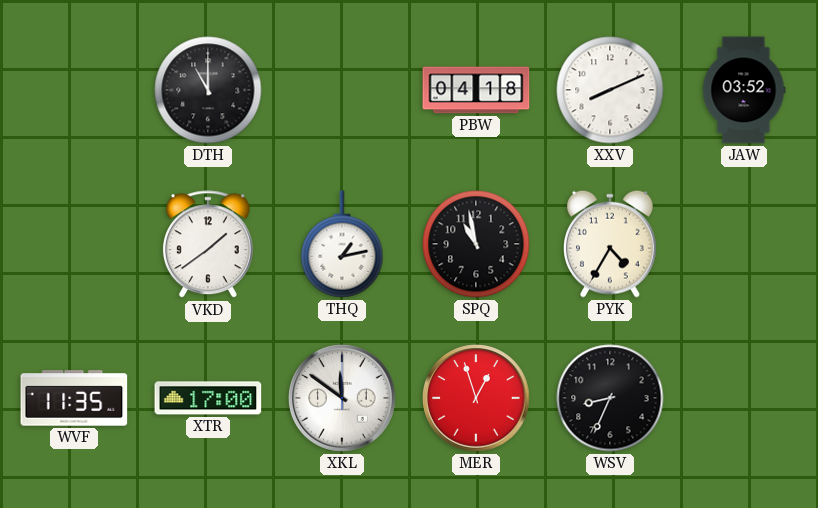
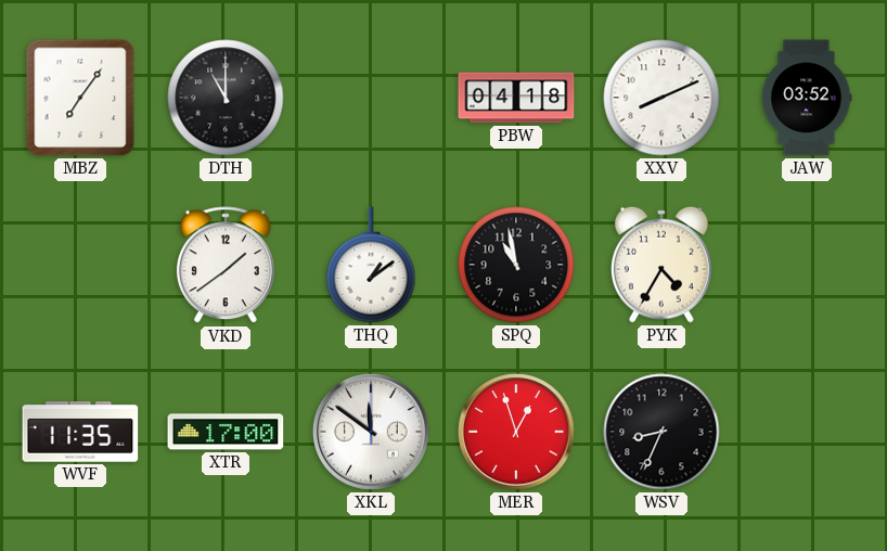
MBZ: none -> 7:06
THQ: 1:13 -> 1:09
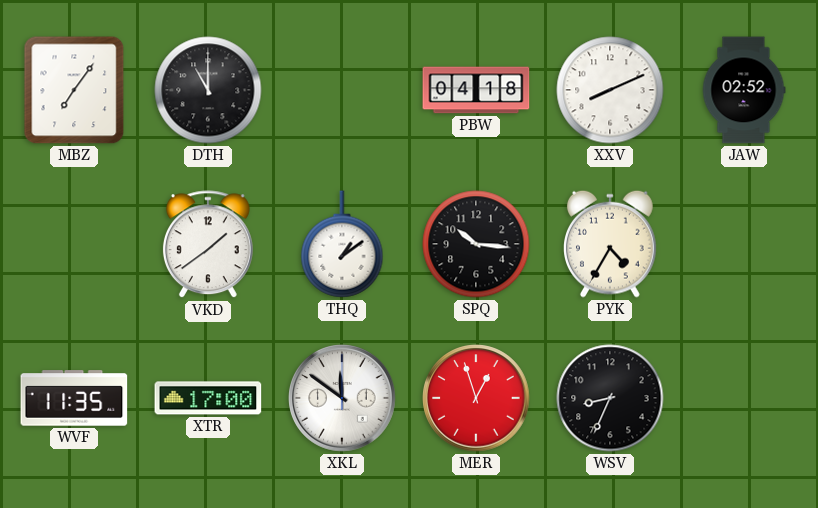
JAW: 03:52 -> 02:52
SPQ: 10:58 -> 10:16
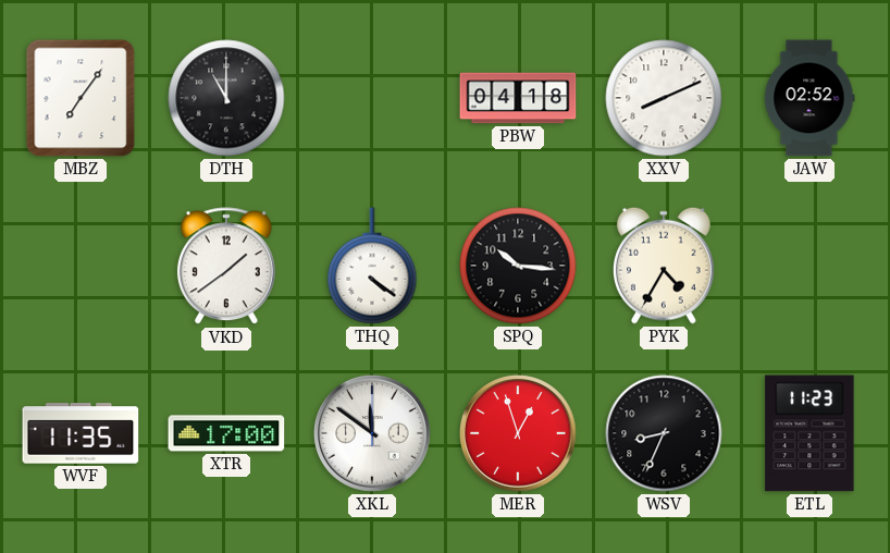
THQ: 1:09 -> 4:21
ETL: none -> 11:23
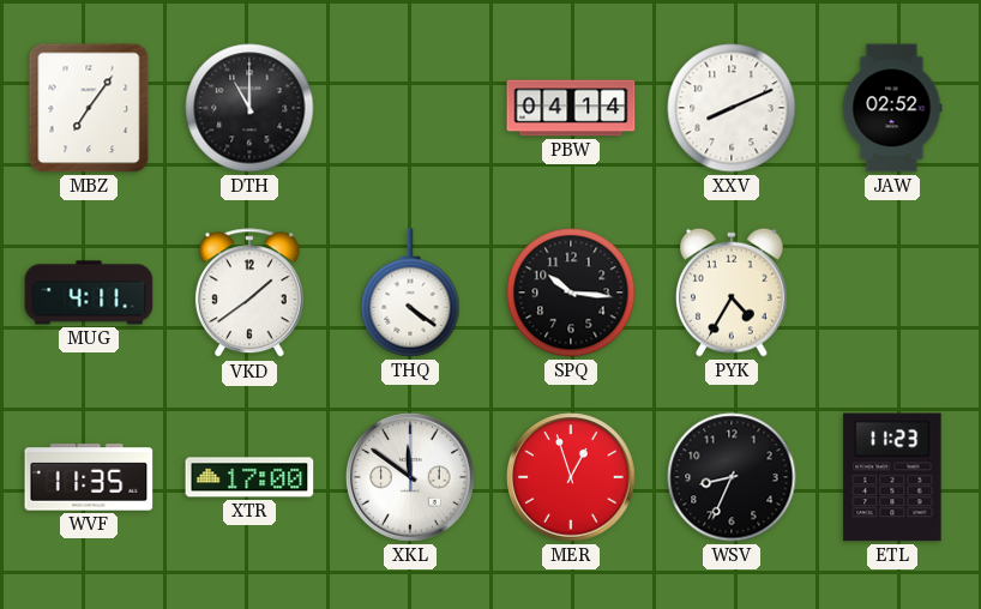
PBW: 04:18 -> 04:14
MUG: none -> 4:11
